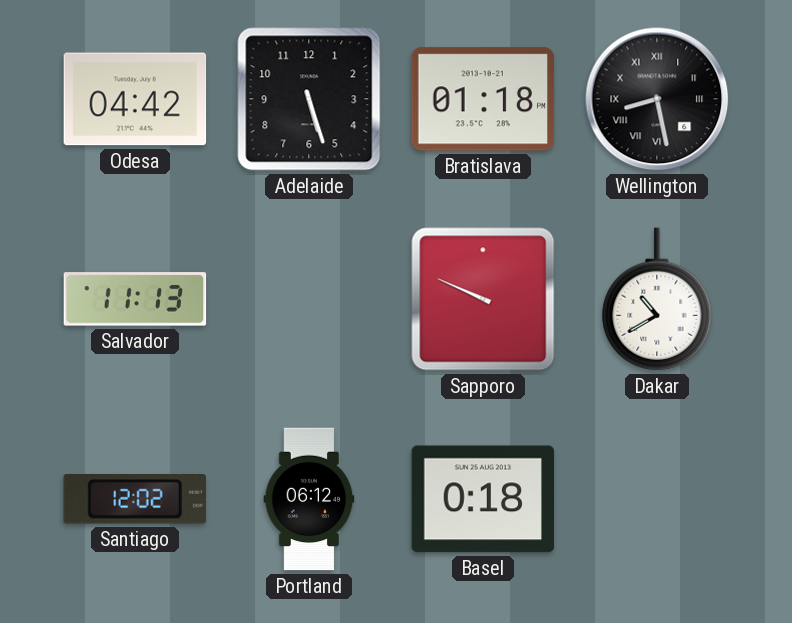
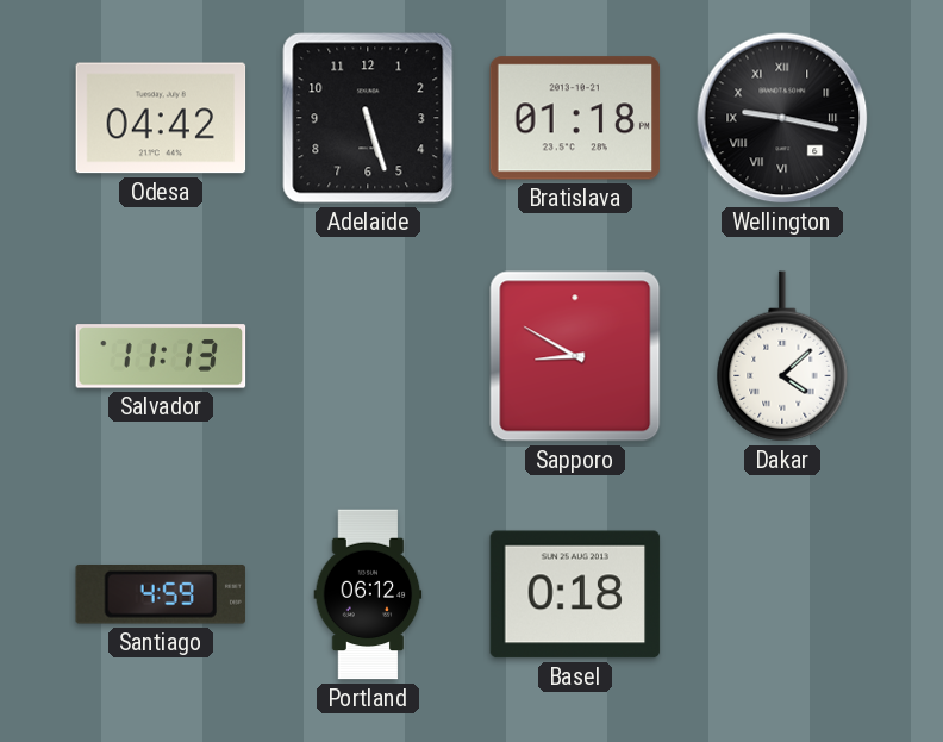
Wellington: 8:28 -> 9:17
Sapporo: 9:49 -> 8:50
Dakar: 10:40 -> 4:08
Santiago: 12:02 -> 4:59
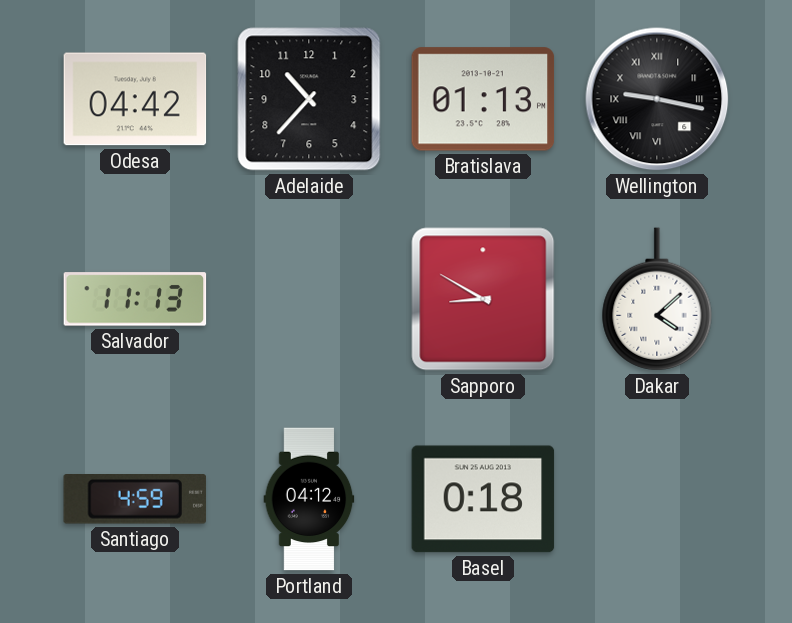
Adelaide: 5:27 -> 10:37
Bratislava: 01:18 -> 01:13
Portland: 06:12 -> 04:12
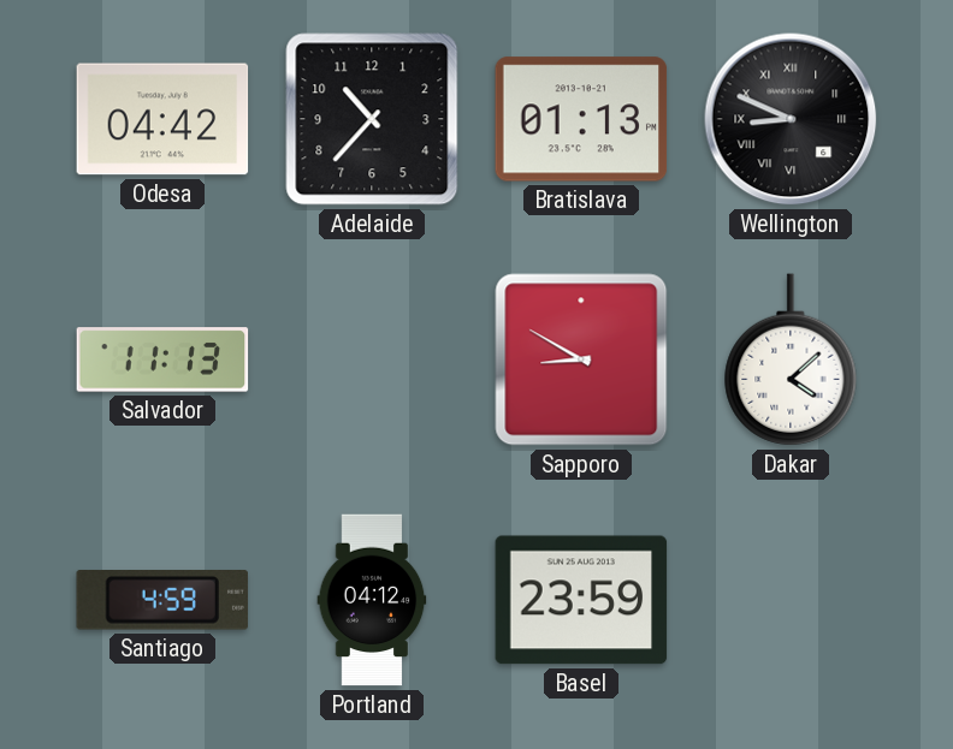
Wellington: 9:17 -> 8:49
Basel: 0:18 -> 23:59
